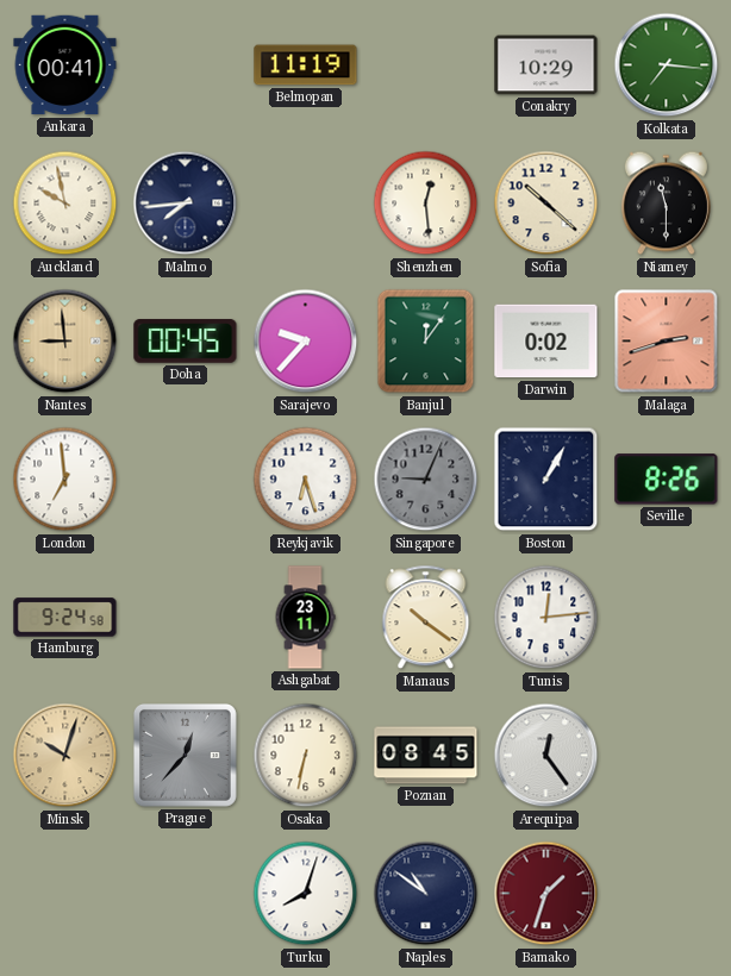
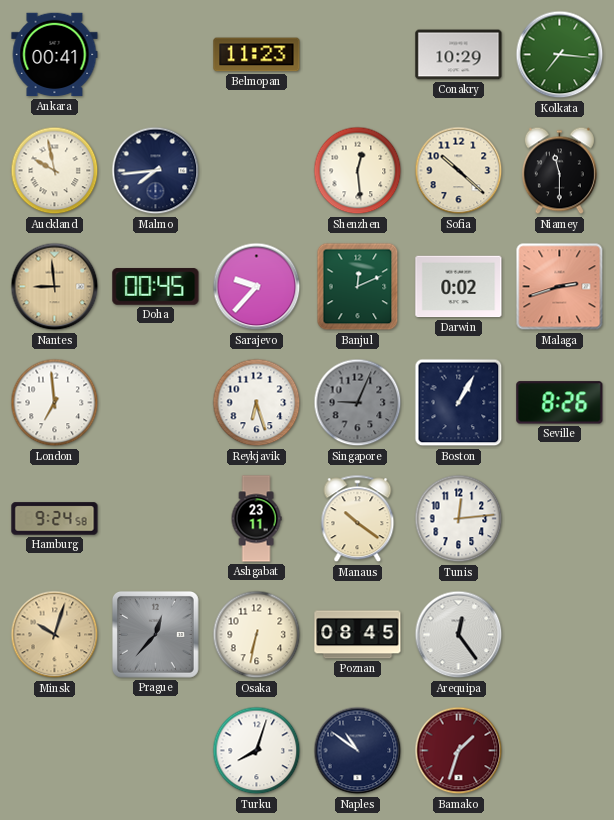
Belmopan: 11:19 -> 11:23
Banjul: 12:06 -> 12:11
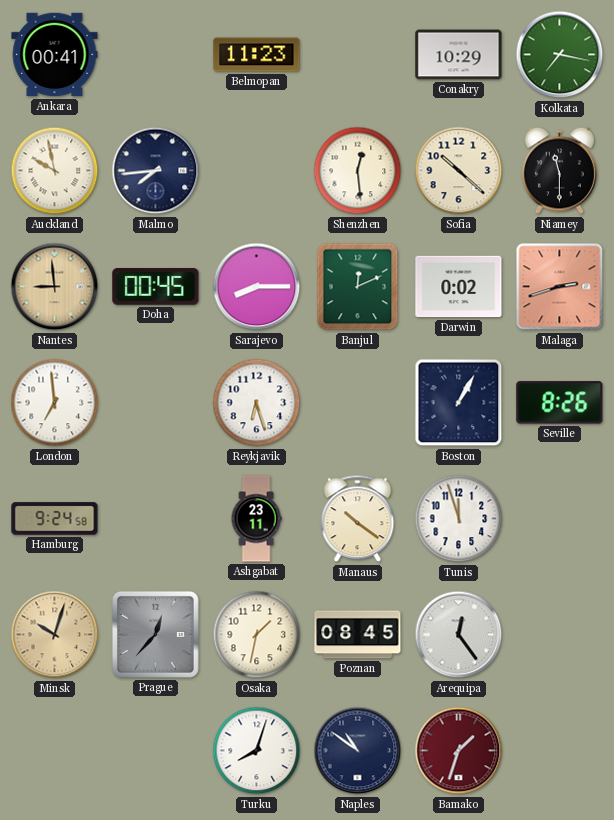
Kolkata: 7:16 -> 7:17
Sarajevo: 9:37 -> 8:15
Singapore: 9:04 -> none
Tunis: 12:14 -> 11:57
Osaka: 6:32 -> 1:32
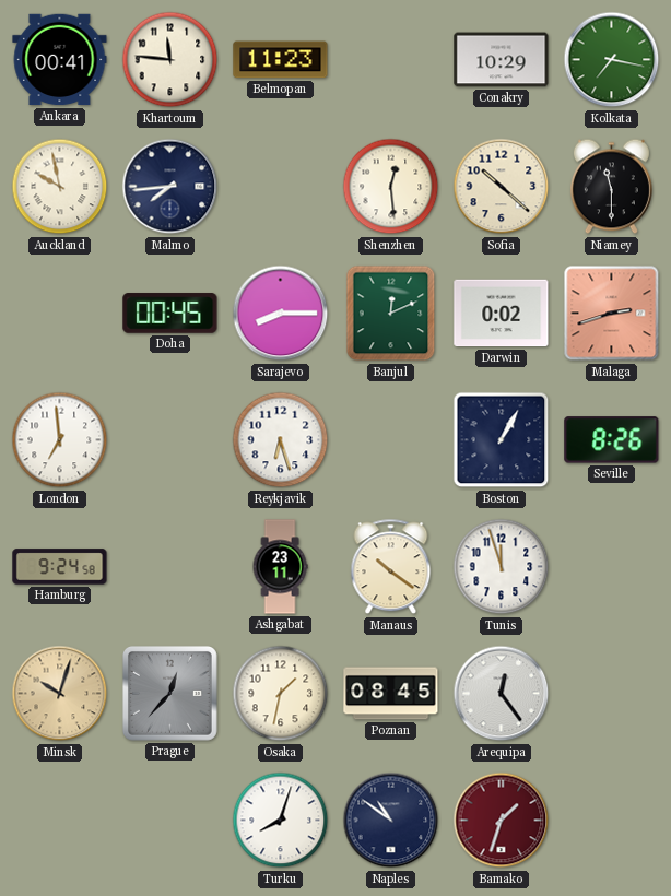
Khartoum: none -> 11:46
Nantes: 8:59 -> none
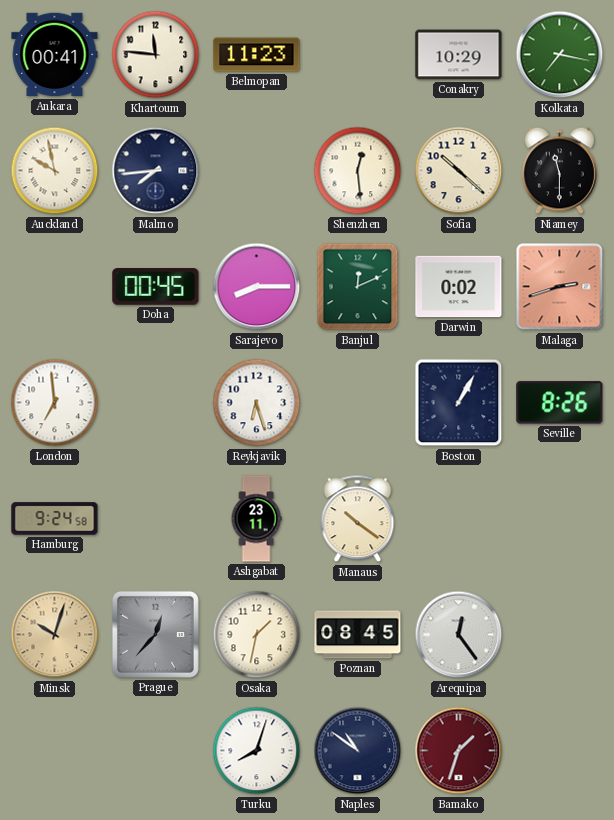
Tunis: 11:57 -> none
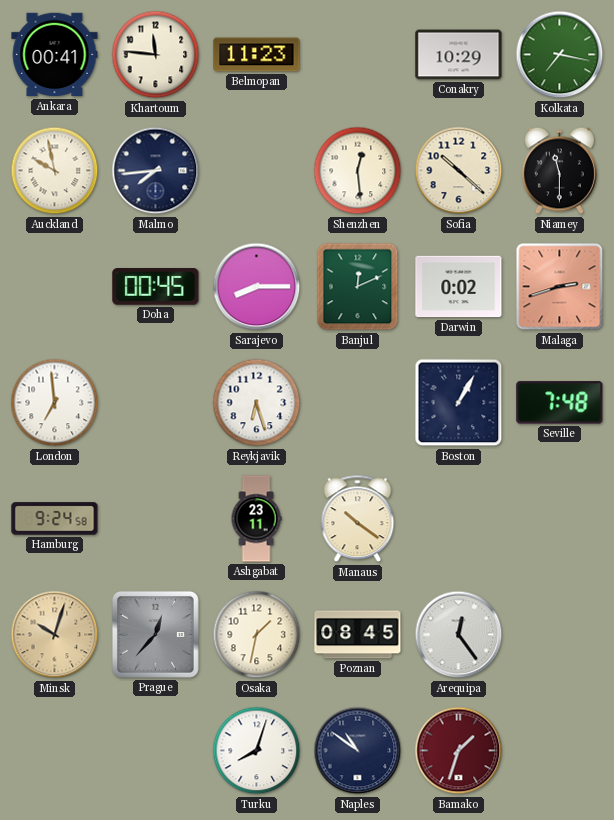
Seville: 8:26 -> 7:48
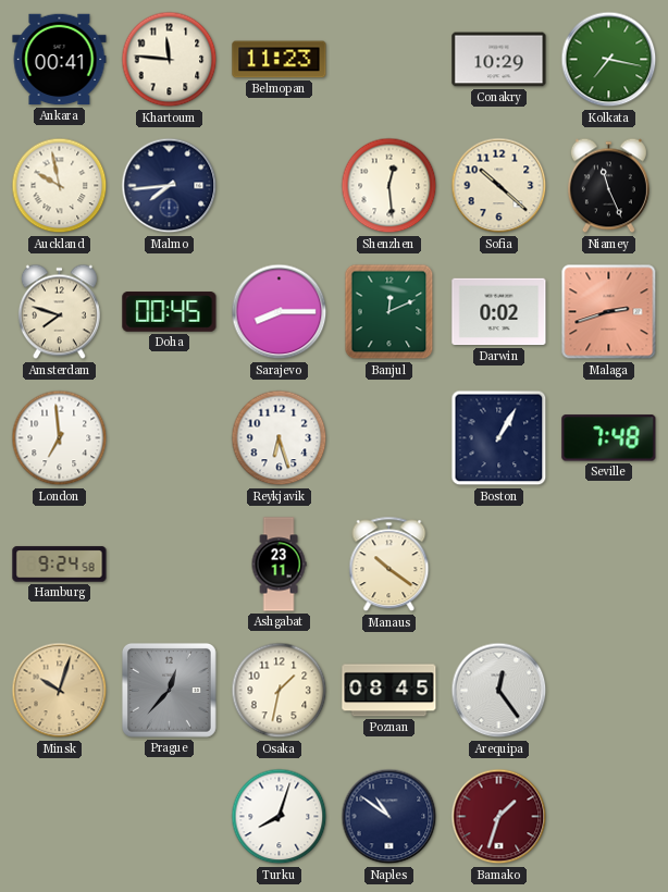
Niamey: 11:30 -> 11:26
Amsterdam: none -> 7:48
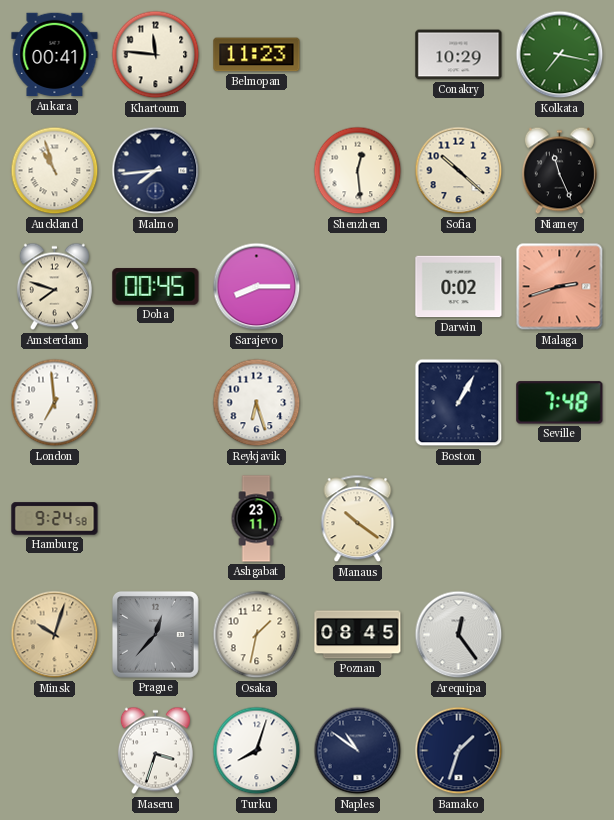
Auckland: 9:58 -> 10:57
Banjul: 12:11 -> none
Maseru: none -> 3:33
Bamako dial: burgundy -> navy
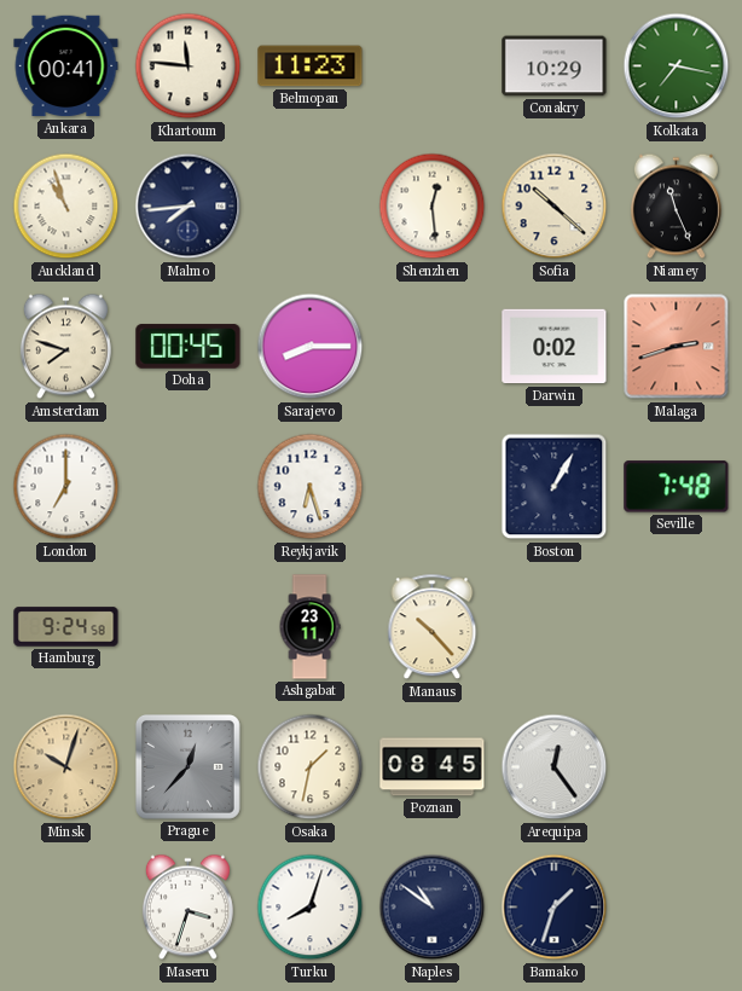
London: 6:59 -> 7:00
Manaus: 10:21 -> 10:23
